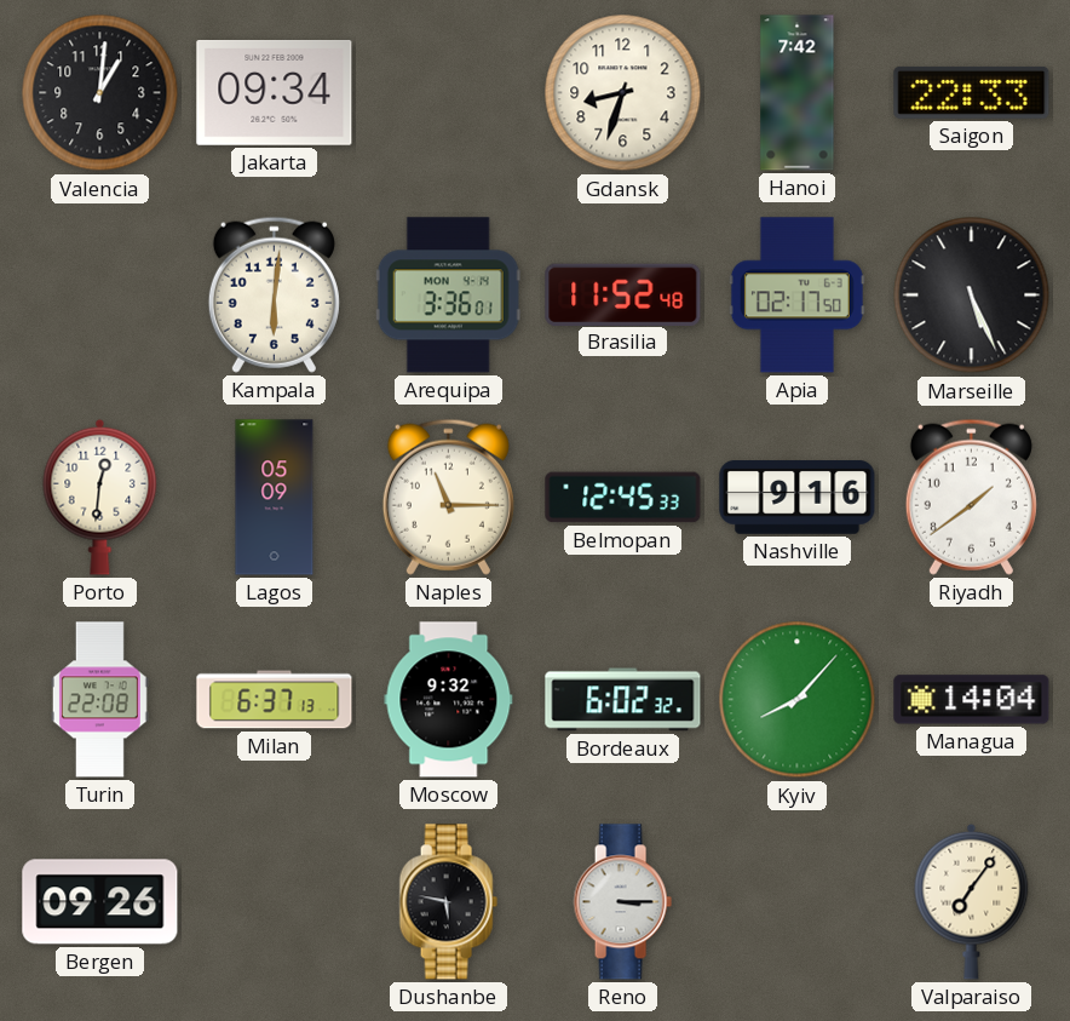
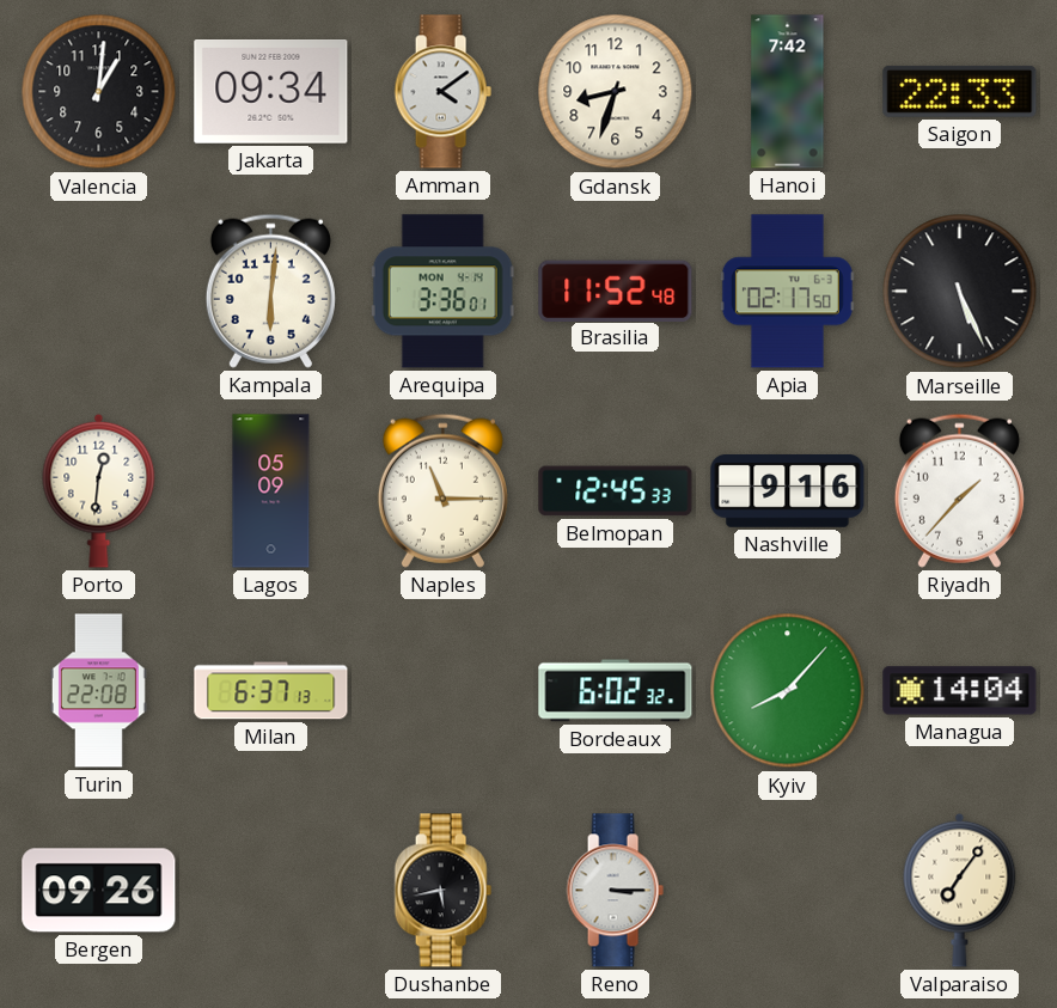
Amman: none -> 4:09
Riyadh: 1:39 -> 1:37
Moscow: 9:32 -> none
Dushanbe: 5:47 -> 5:43
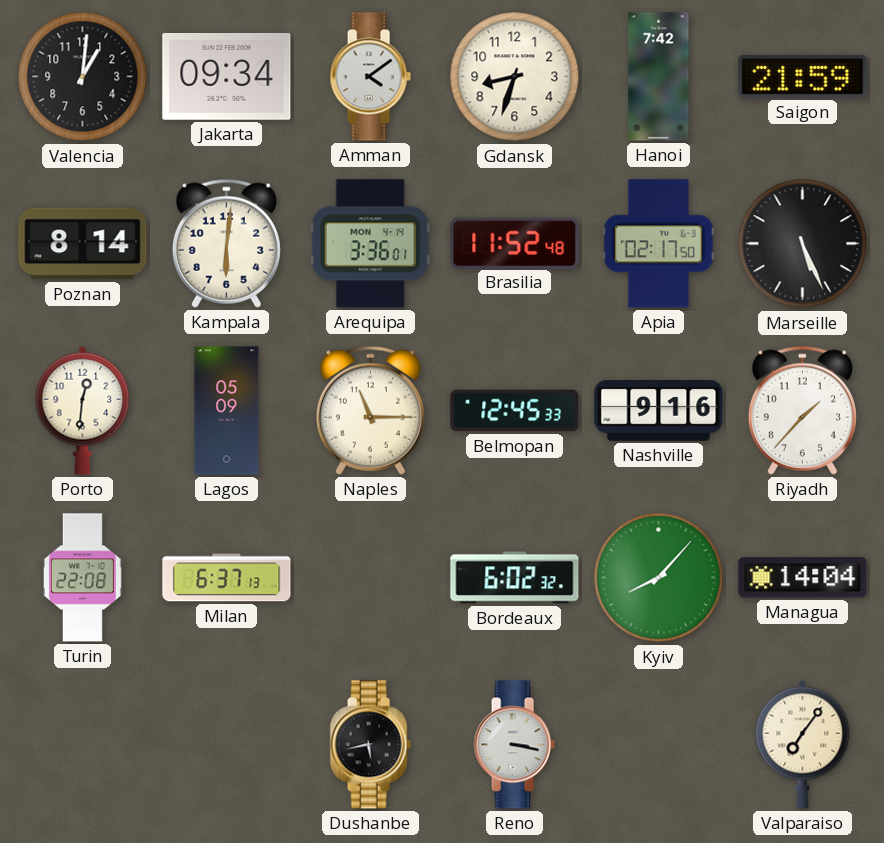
Saigon: 22:33 -> 21:59
Poznan: none -> 8:14
Bergen: 09:26 -> none
Reno: 3:15 -> 3:17
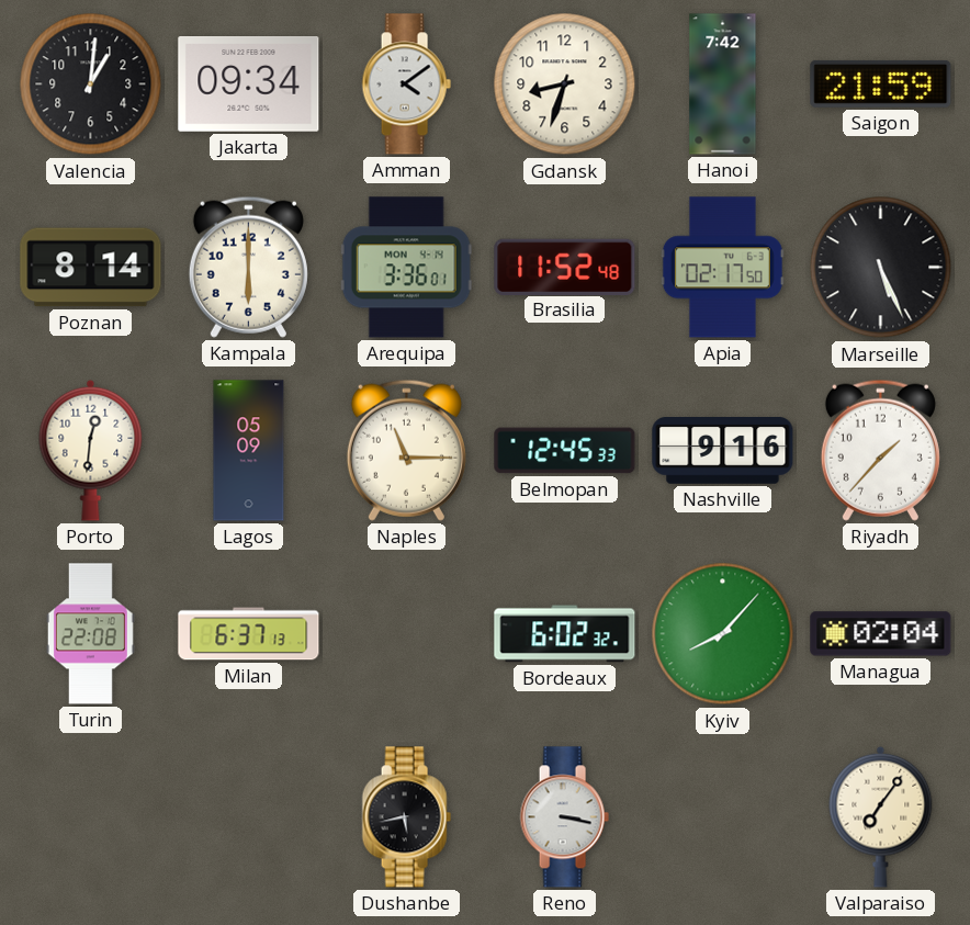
Kampala: 6:01 -> 6:00
Managua: 14:04 -> 02:04
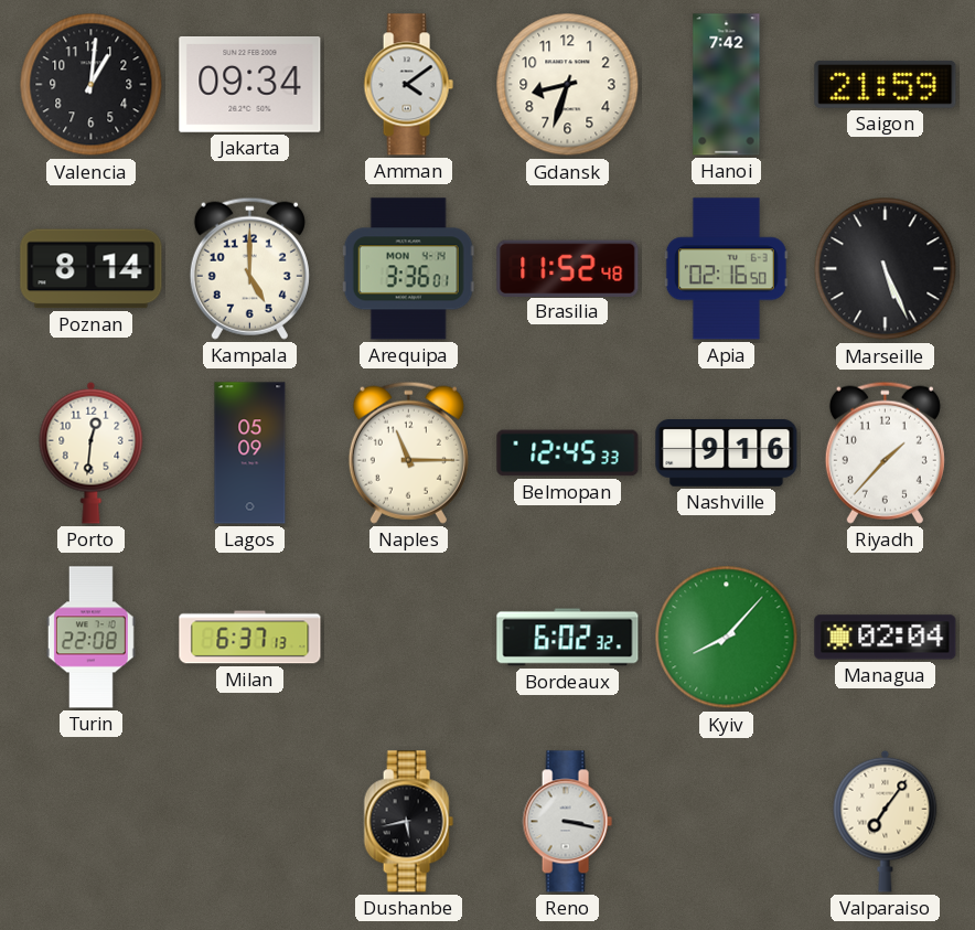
Kampala: 6:00 -> 5:00
Apia: 02:17 -> 02:16
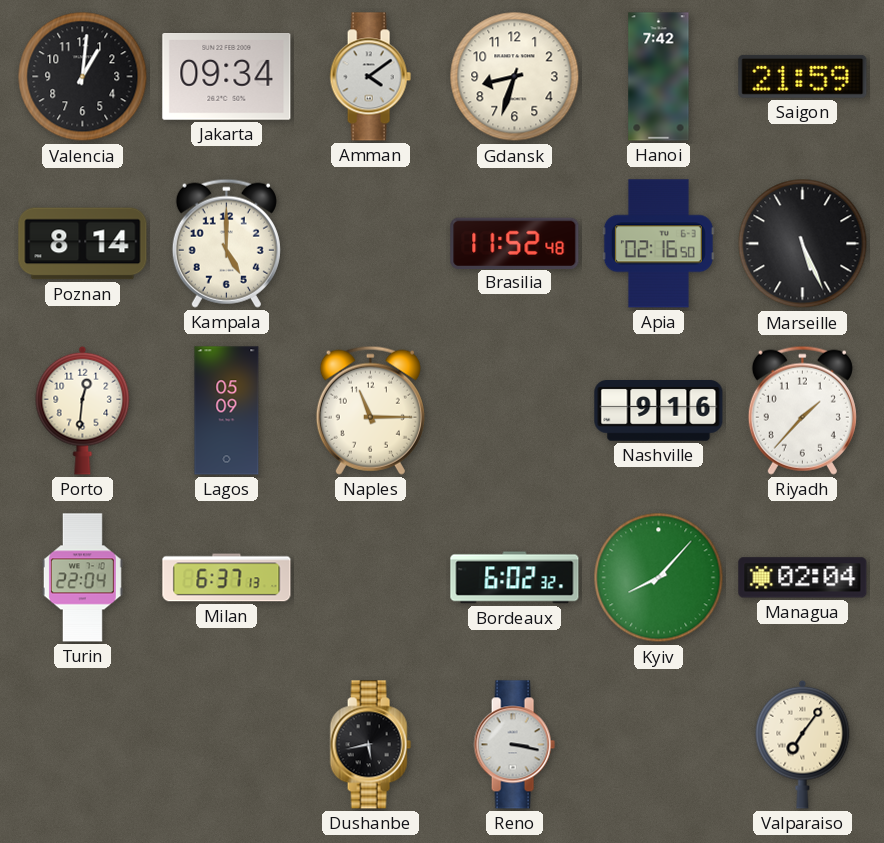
Arequipa: 3:36 -> none
Belmopan: 12:45 -> none
Turin: 22:08 -> 22:04
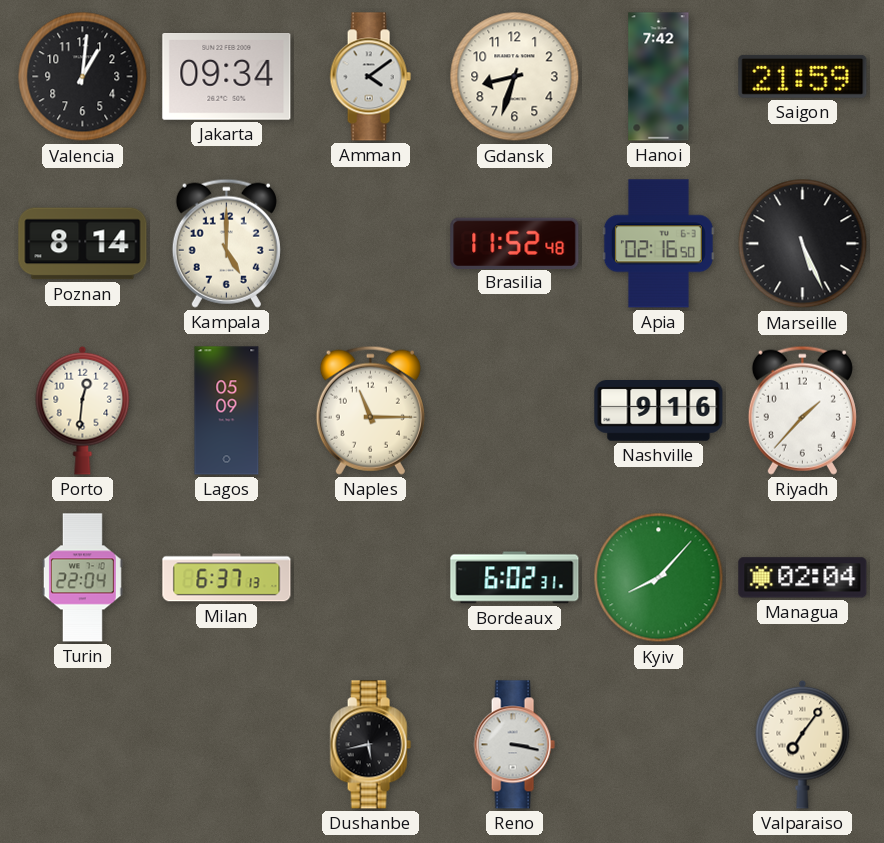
Bordeaux: 6:02:32 -> 6:02:31
